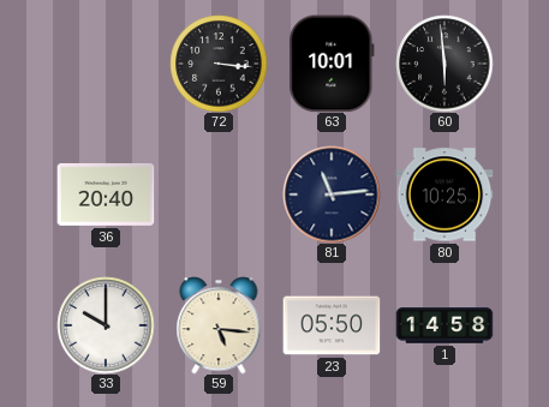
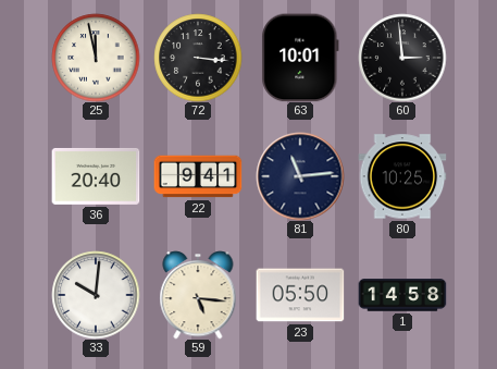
25: none -> 11:58
60: 5:59 -> 2:59
22: none -> 9:41
33: 10:00 -> 10:01
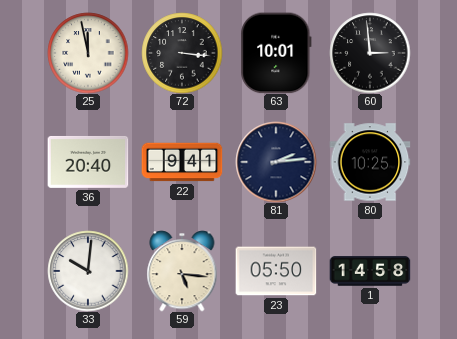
81: 11:14 -> 2:14
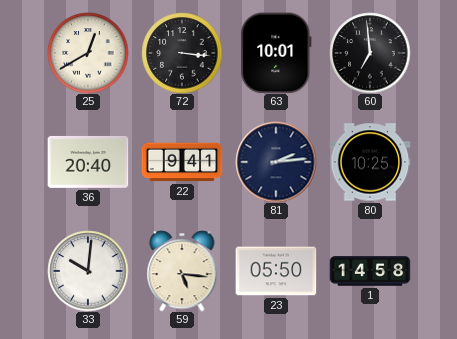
25: 11:58 -> 12:40
60: 2:59 -> 6:59
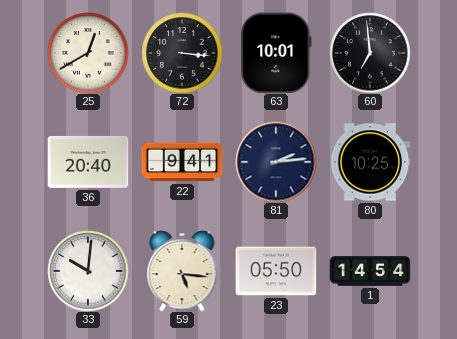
1: 14:58 -> 14:54
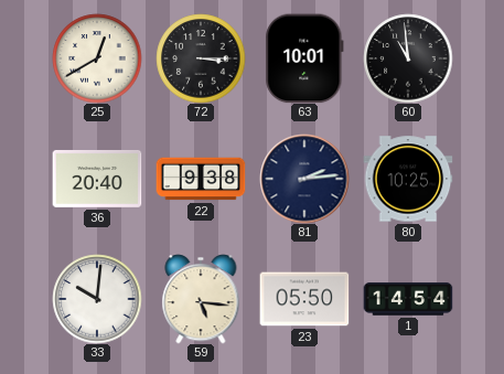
72: 3:16 -> 3:15
60: 6:59 -> 10:59
22: 9:41 -> 9:38
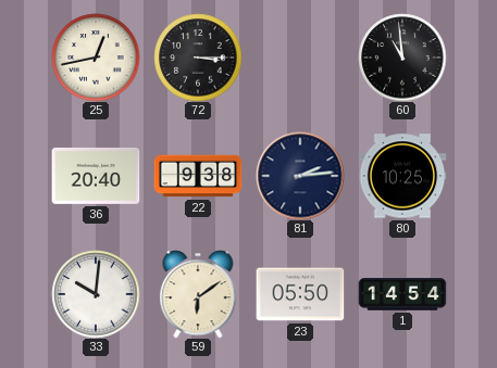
25: 12:40 -> 12:43
63: 10:01 -> none
59: 5:16 -> 6:09
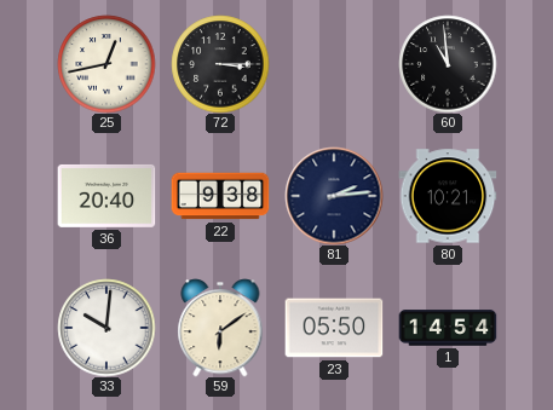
80: 10:25 -> 10:21
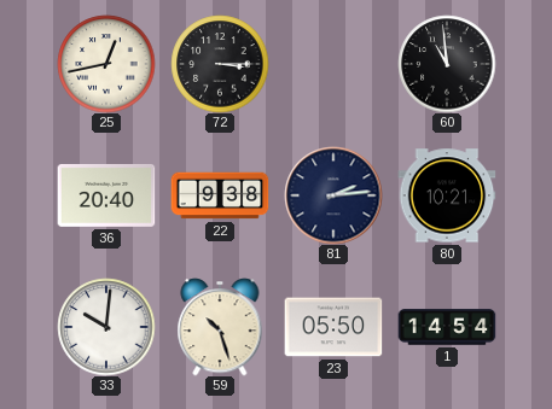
59: 6:09 -> 10:27
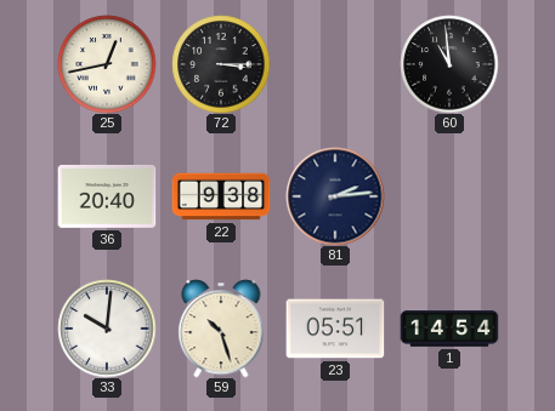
80: 10:21 -> none
23: 05:50 -> 05:51
